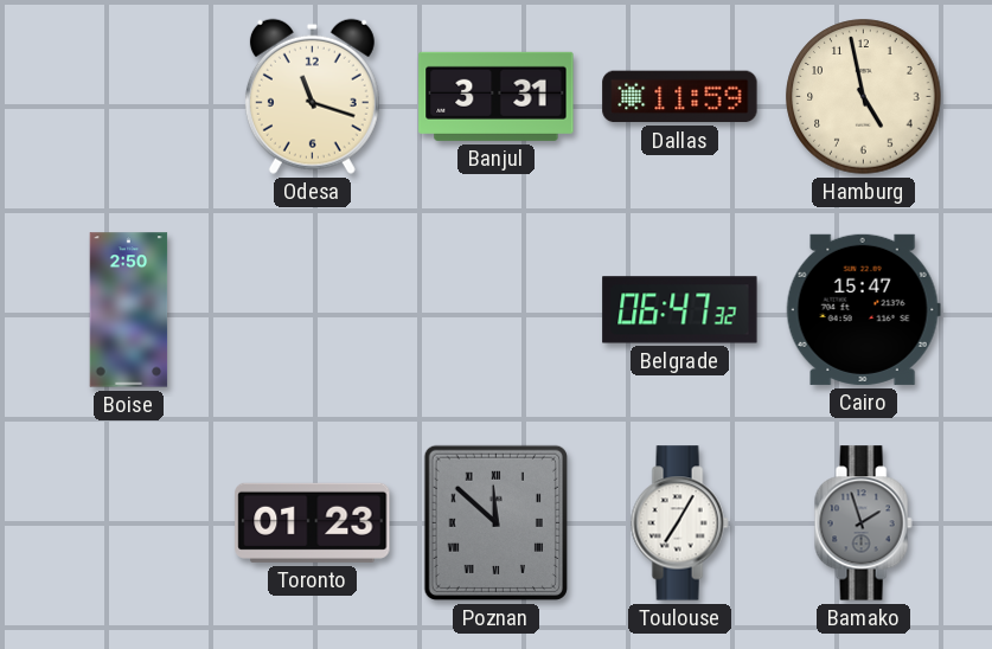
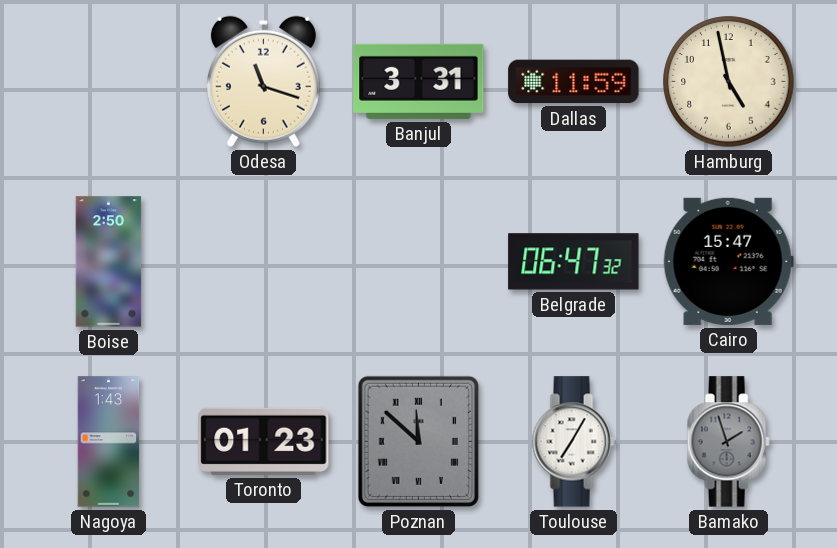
Nagoya: none -> 1:43
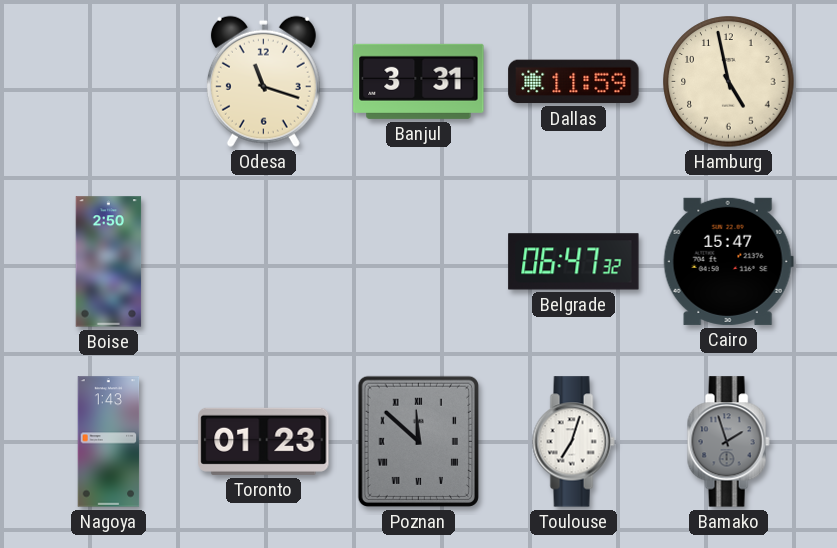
Toulouse: 7:05 -> 7:03
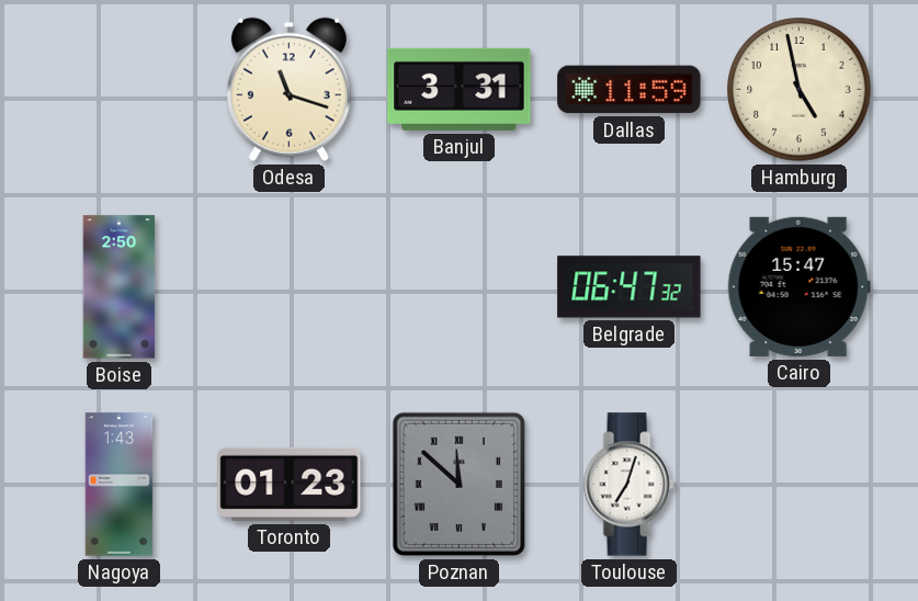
Bamako: 1:57 -> none
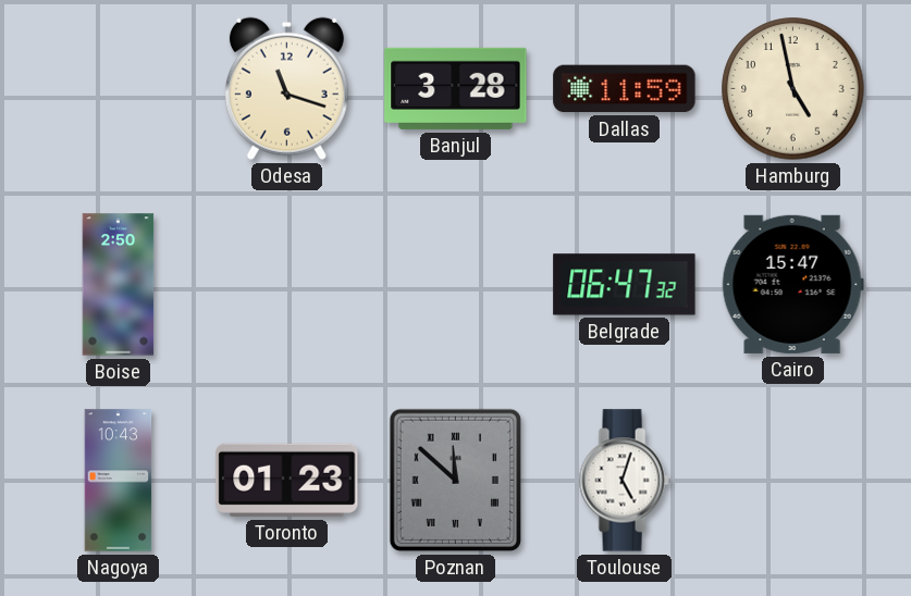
Banjul: 3:31 -> 3:28
Nagoya: 1:43 -> 10:43
Toulouse: 7:03 -> 5:03
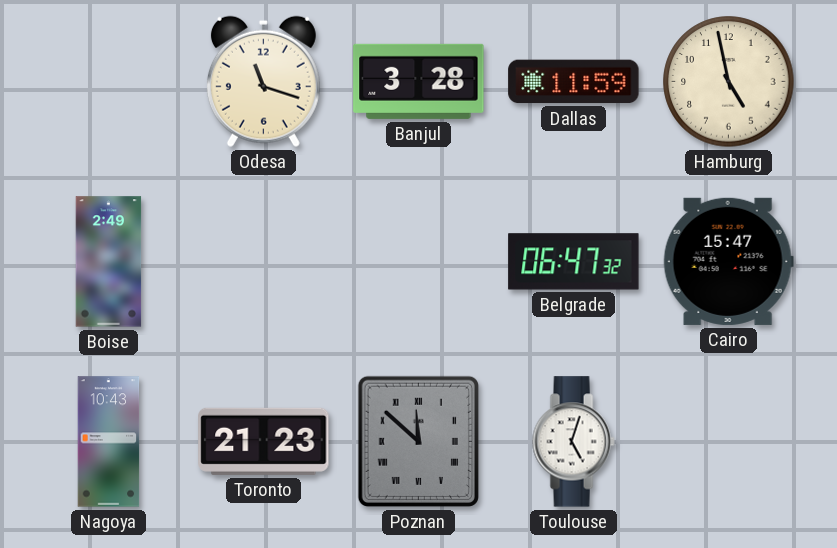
Boise: 2:50 -> 2:49
Toronto: 01:23 -> 21:23
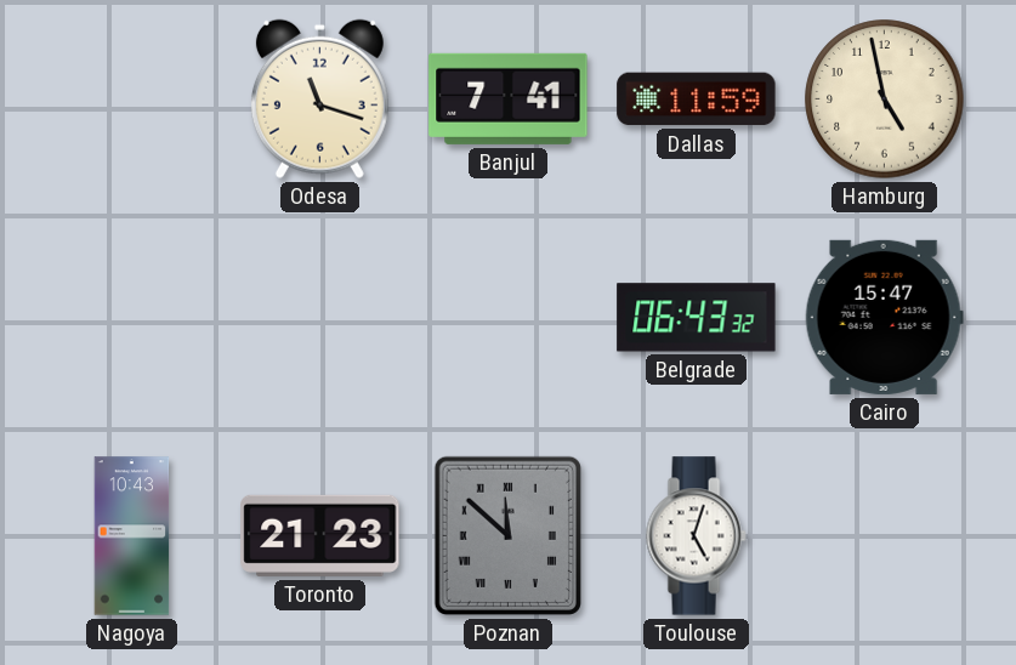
Banjul: 3:28 -> 7:41
Boise: 2:49 -> none
Belgrade: 06:47 -> 06:43
